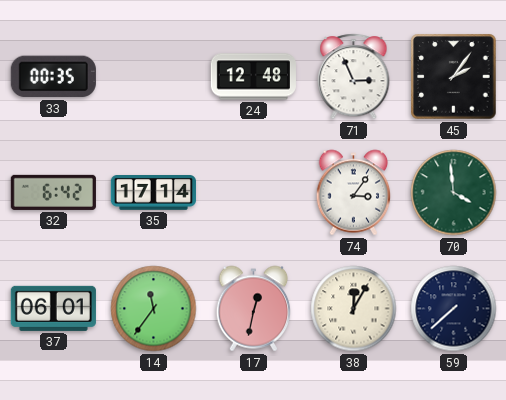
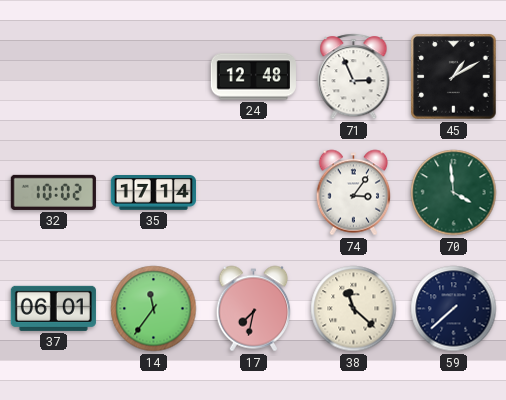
33: 00:35 -> none
45: 2:06 -> 1:10
32: 6:42 -> 10:02
17: 12:32 -> 7:32
38: 12:05 -> 11:22
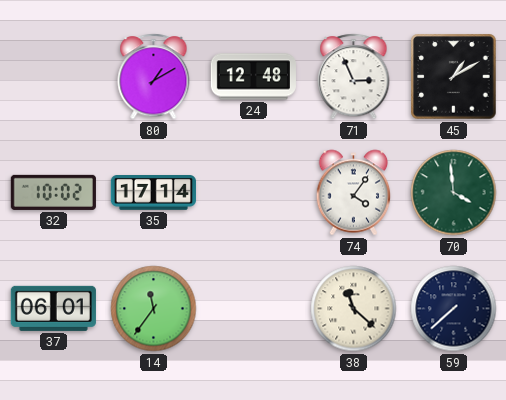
80: none -> 1:10
74: 3:06 -> 4:06
17: 7:32 -> none
